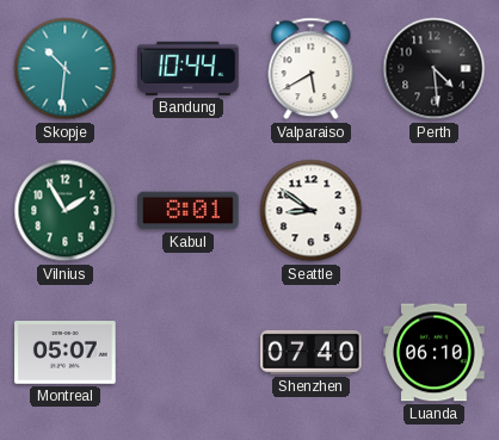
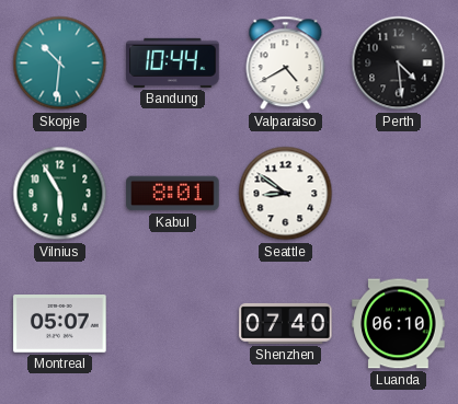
Valparaiso: 5:40 -> 4:40
Vilnius: 1:55 -> 5:55
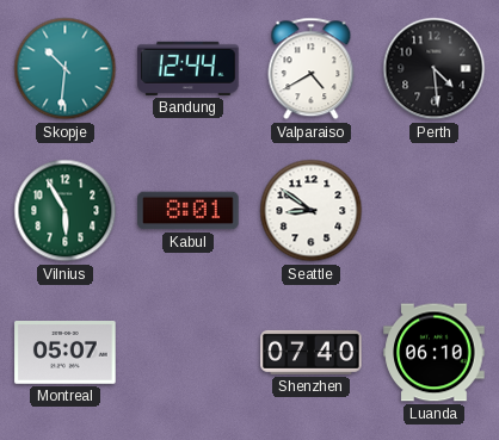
Bandung: 10:44 -> 12:44
